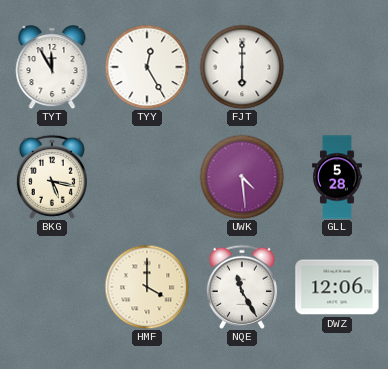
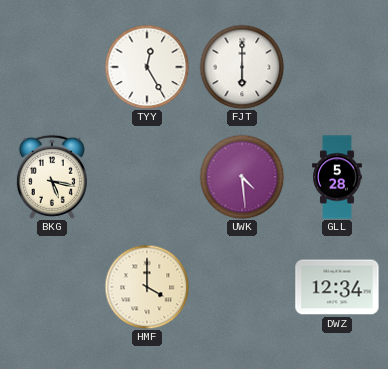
TYT: 11:55 -> none
NQE: 11:25 -> none
DWZ: 12:06 -> 12:34
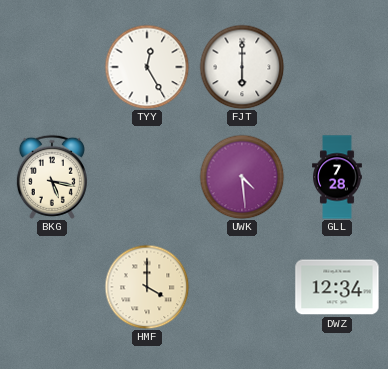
GLL: 5:28 -> 7:28
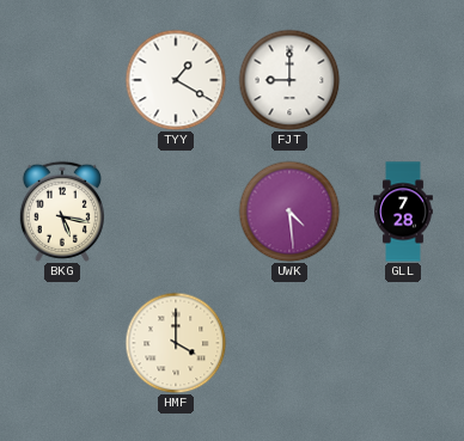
TYY: 12:25 -> 1:20
FJT: 6:00 -> 9:00
DWZ: 12:34 -> none
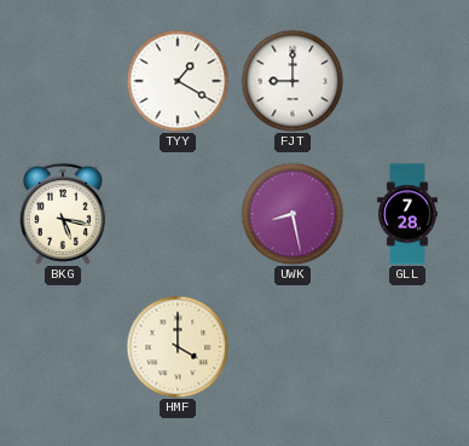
UWK: 4:29 -> 8:28
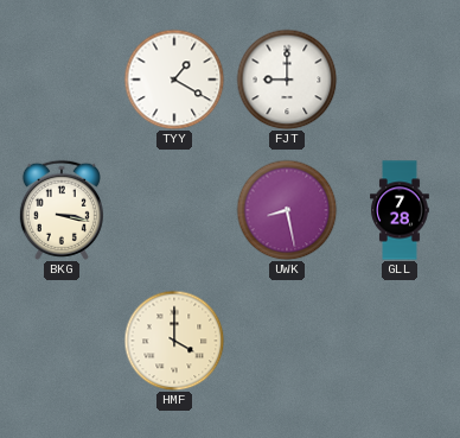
BKG: 5:17 -> 3:17
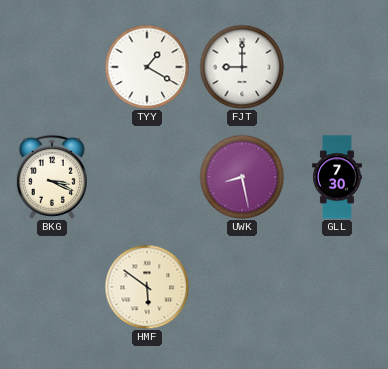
BKG: 3:17 -> 3:19
GLL: 7:28 -> 7:30
HMF: 4:00 -> 5:51
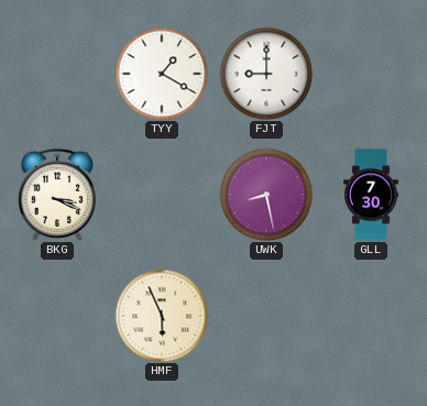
HMF: 5:51 -> 5:56
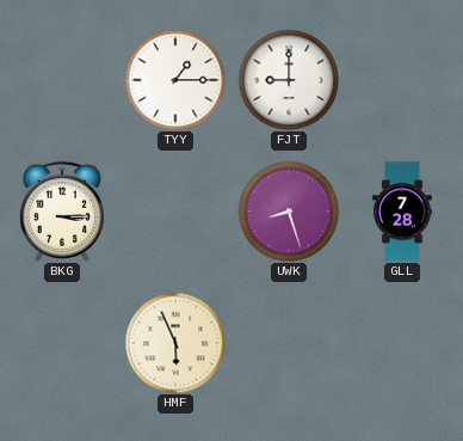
TYY: 1:20 -> 1:15
BKG: 3:19 -> 3:15
UWK: 8:28 -> 8:27
GLL: 7:30 -> 7:28
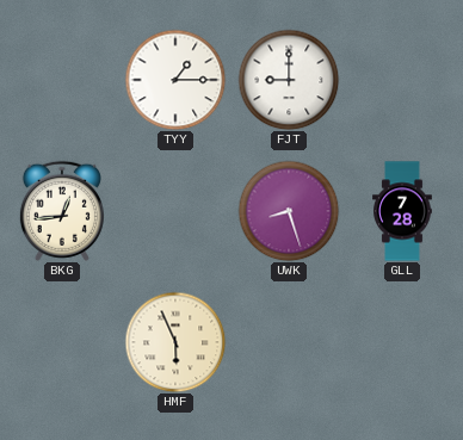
BKG: 3:15 -> 12:44
